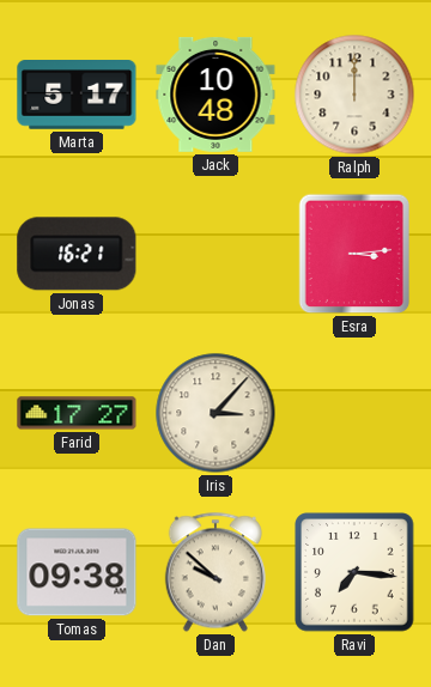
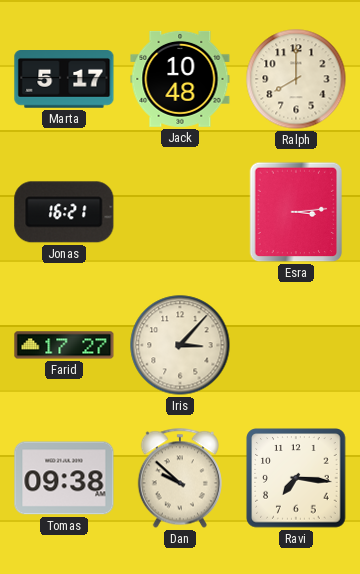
Ralph: 12:00 -> 8:00
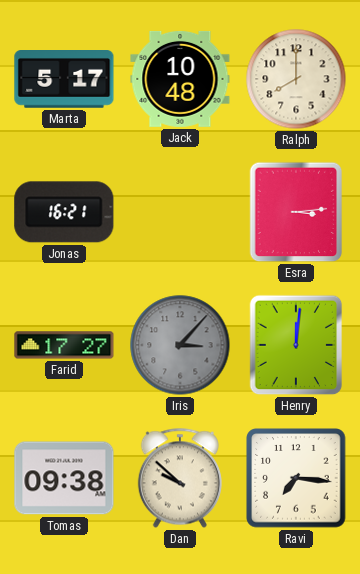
Iris dial: cream -> grey
Henry: none -> 12:01
